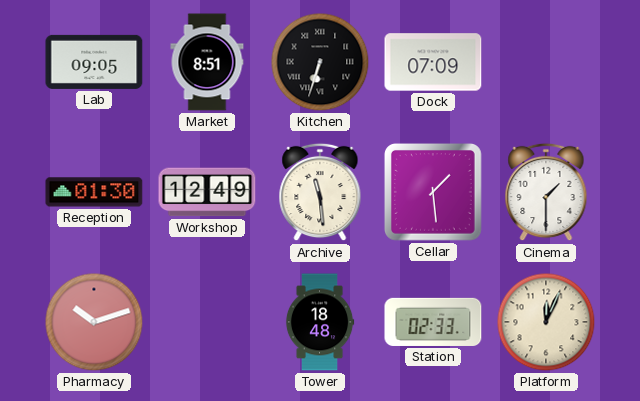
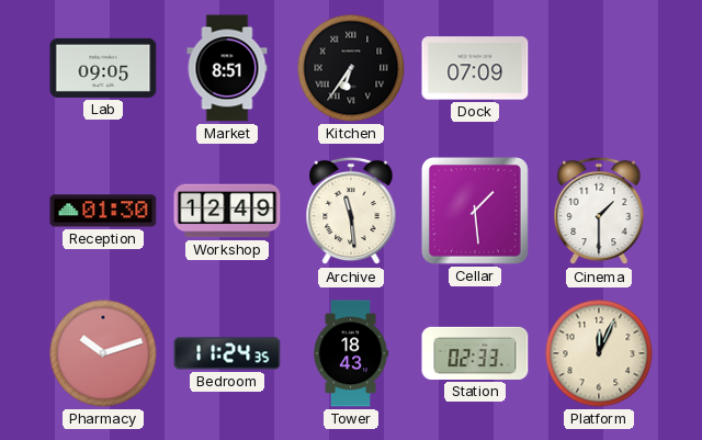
Kitchen: 6:33 -> 6:36
Bedroom: none -> 11:24
Tower: 18:48 -> 18:43
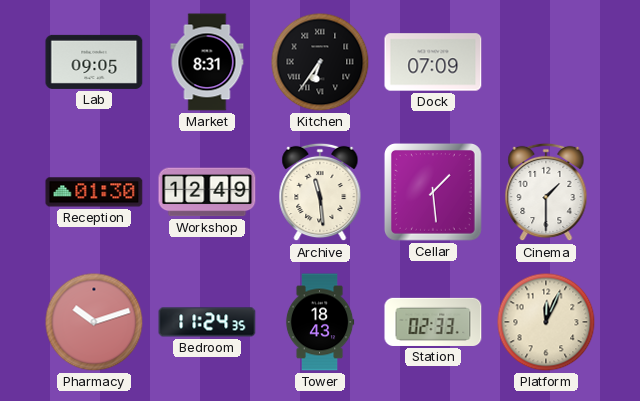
Market: 8:51 -> 8:31
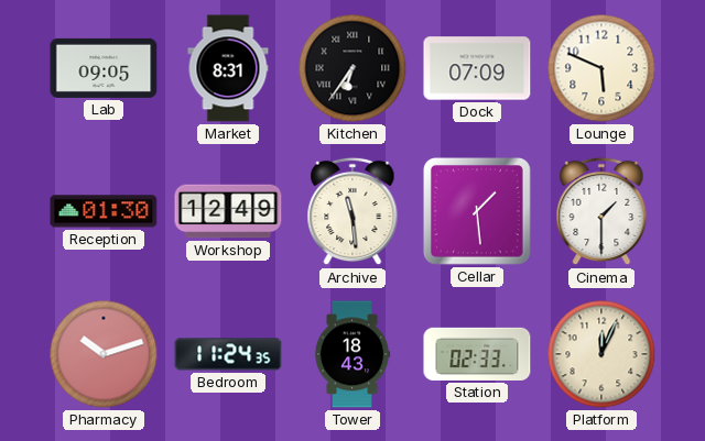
Lounge: none -> 5:49
